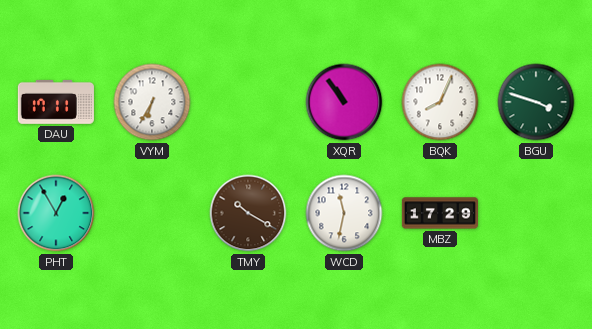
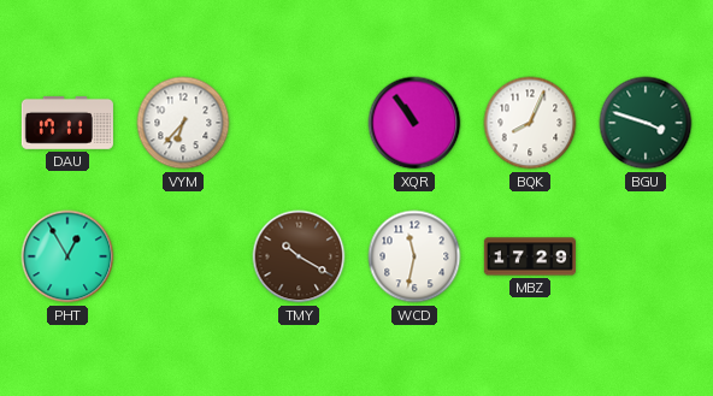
VYM: 6:35 -> 6:37
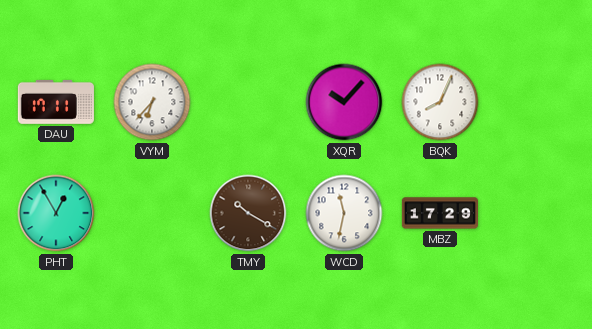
XQR: 10:54 -> 10:07
BGU: 3:48 -> none
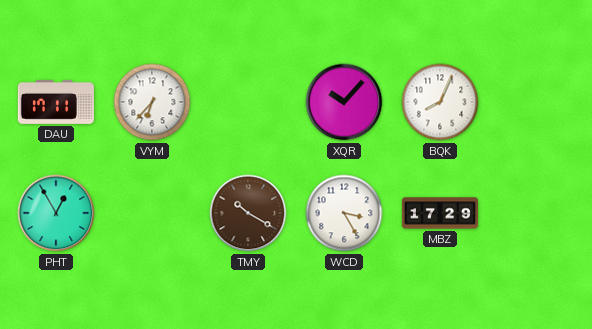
WCD: 11:32 -> 3:25
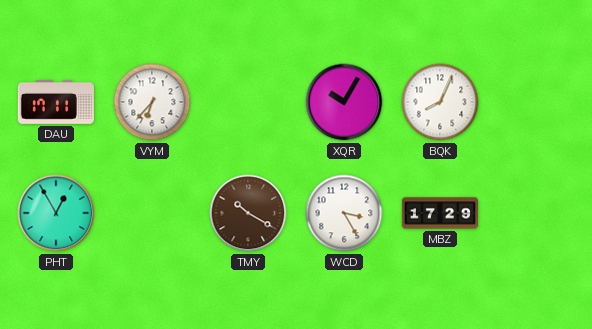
XQR: 10:07 -> 10:05
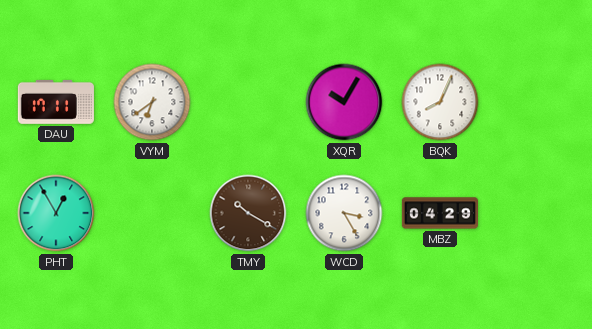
VYM: 6:37 -> 6:39
MBZ: 17:29 -> 04:29
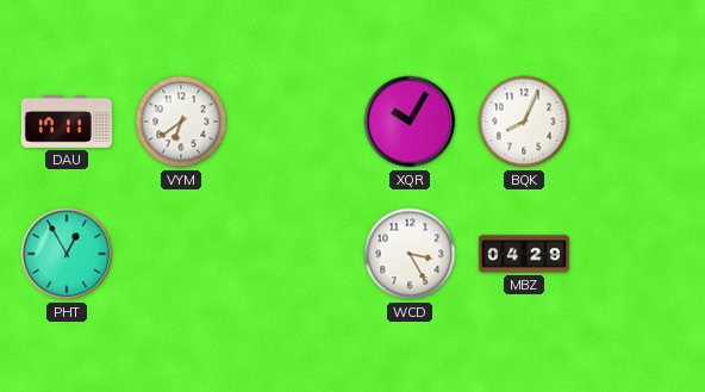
TMY: 10:20 -> none
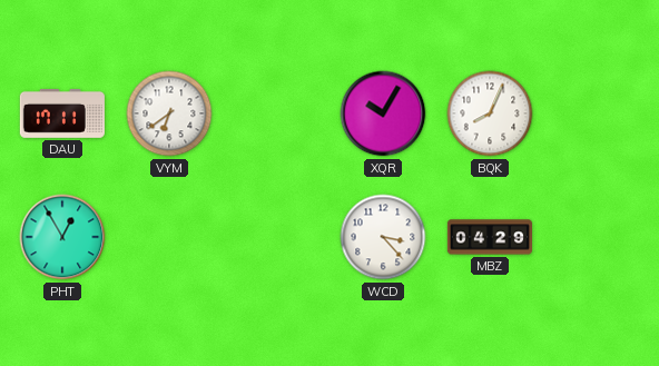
WCD: 3:25 -> 3:23
